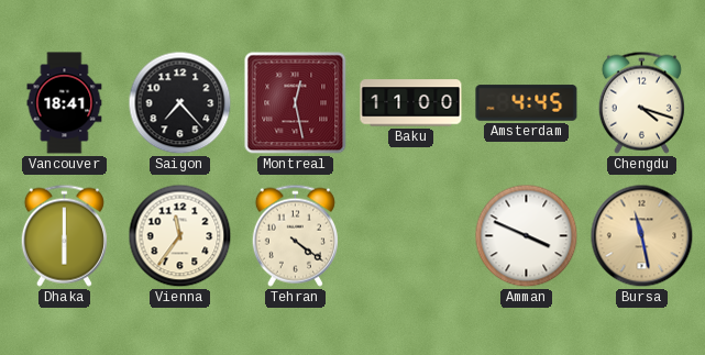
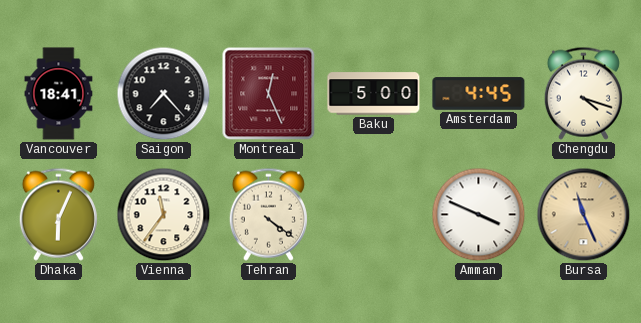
Montreal: 12:28 -> 12:26
Baku: 11:00 -> 5:00
Dhaka: 6:00 -> 6:04
Bursa: 11:28 -> 11:26
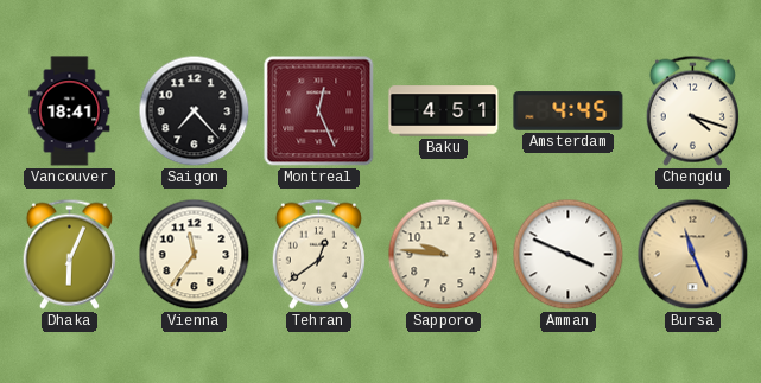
Baku: 5:00 -> 4:51
Tehran: 4:21 -> 12:39
Sapporo: none -> 9:46
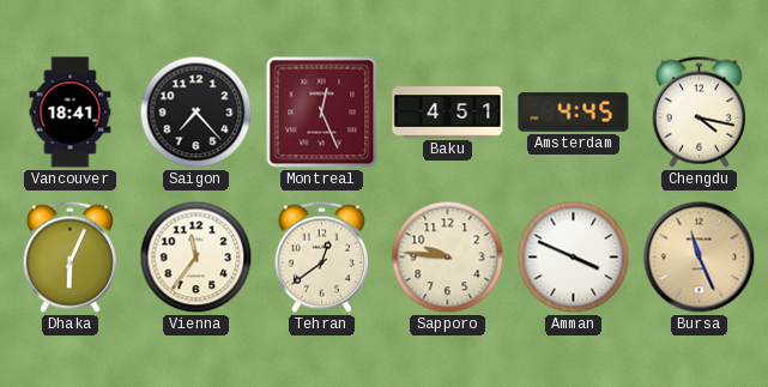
Chengdu: 4:18 -> 4:17
